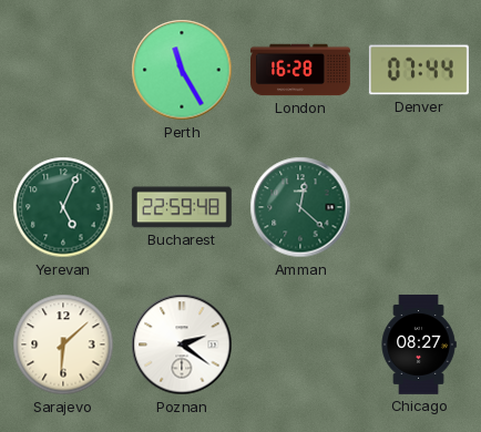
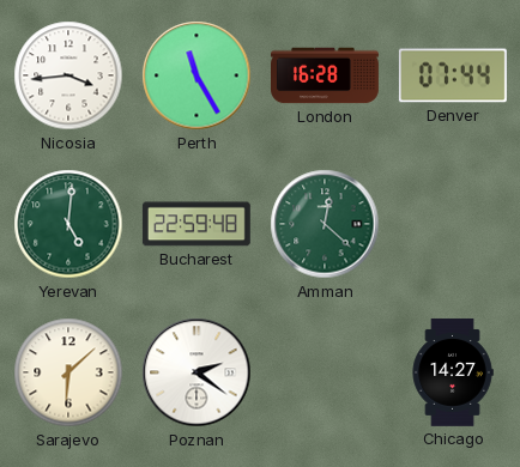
Nicosia: none -> 3:44
Yerevan: 5:04 -> 5:01
Chicago: 08:27 -> 14:27
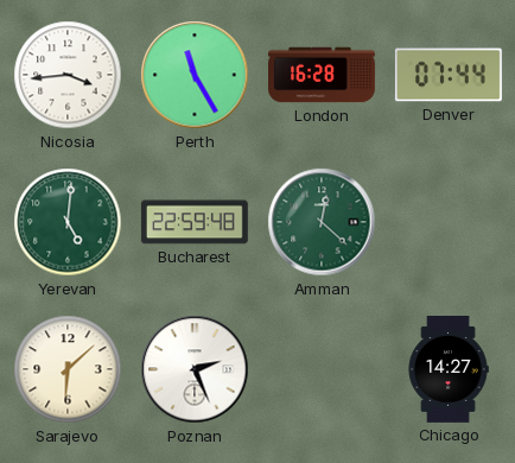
Poznan: 2:21 -> 2:26
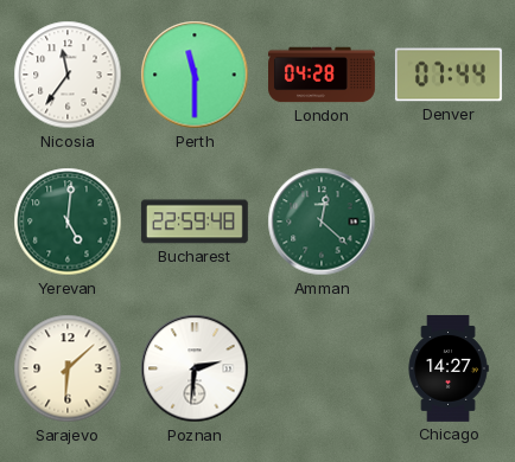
Nicosia: 3:44 -> 11:36
Perth: 11:25 -> 11:30
London: 16:28 -> 04:28
Poznan: 2:26 -> 2:31
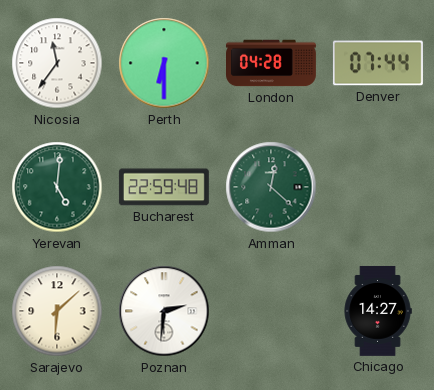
Perth: 11:30 -> 6:30
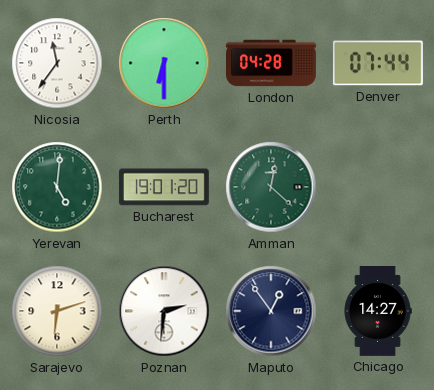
Bucharest: 22:59 -> 19:01
Sarajevo: 6:08 -> 6:12
Maputo: none -> 12:54
